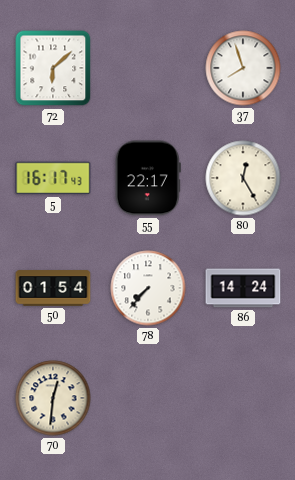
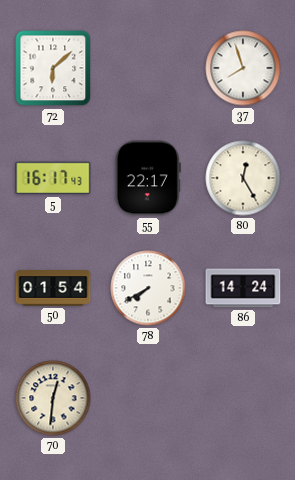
78: 7:37 -> 7:40
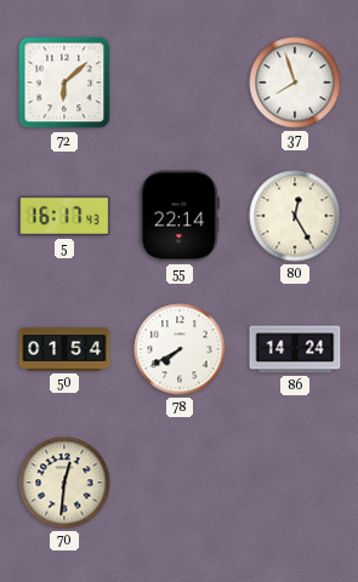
55: 22:17 -> 22:14
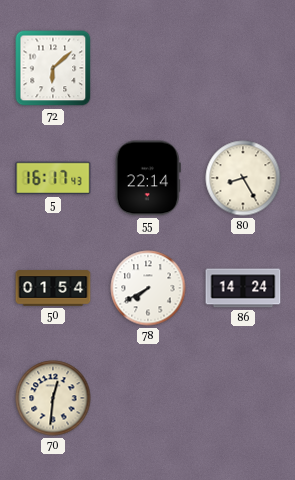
37: 7:57 -> none
80: 12:25 -> 8:25
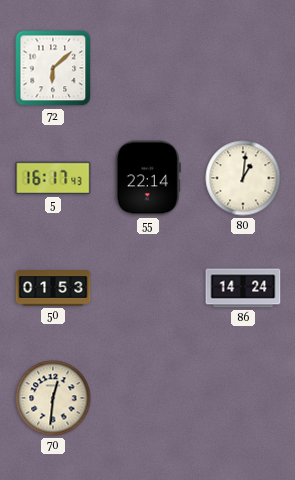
80: 8:25 -> 1:01
50: 01:54 -> 01:53
78: 7:40 -> none
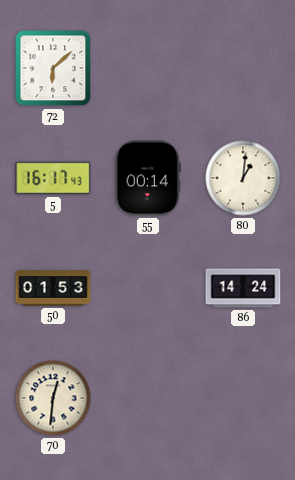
55: 22:14 -> 00:14
